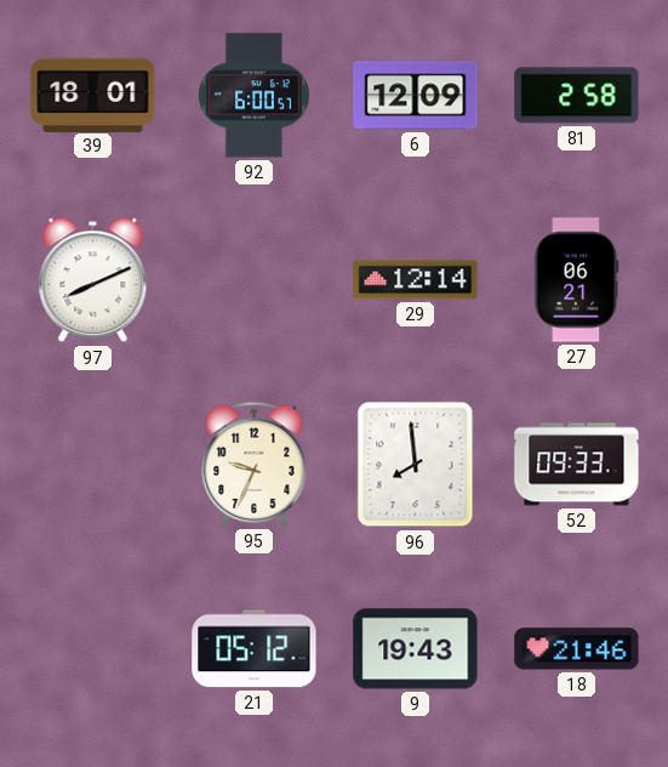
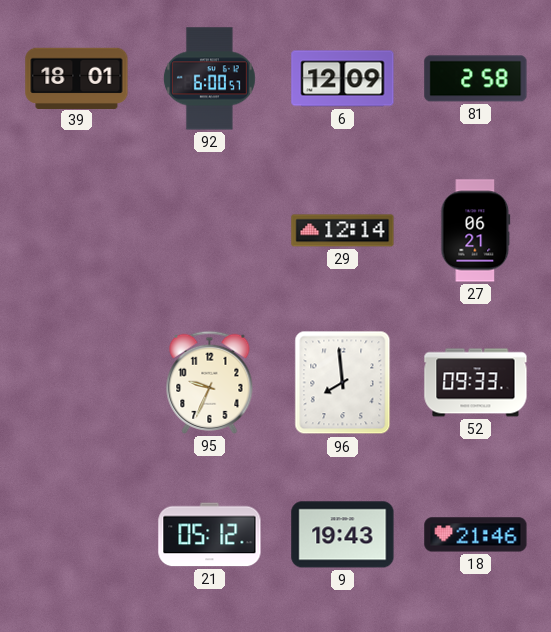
97: 8:11 -> none
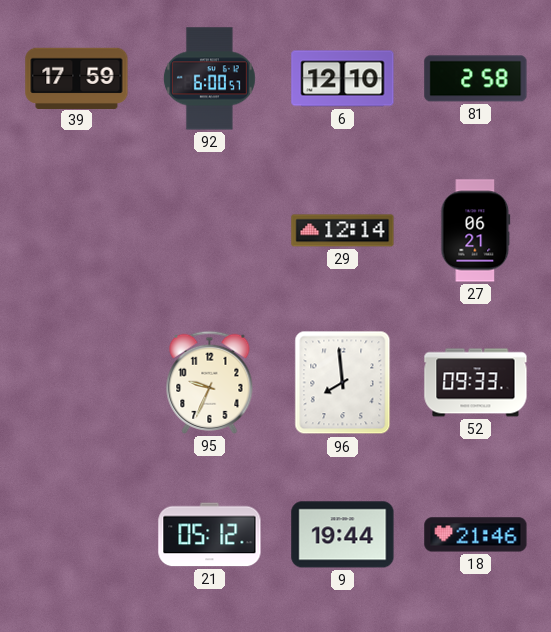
39: 18:01 -> 17:59
6: 12:09 -> 12:10
9: 19:43 -> 19:44
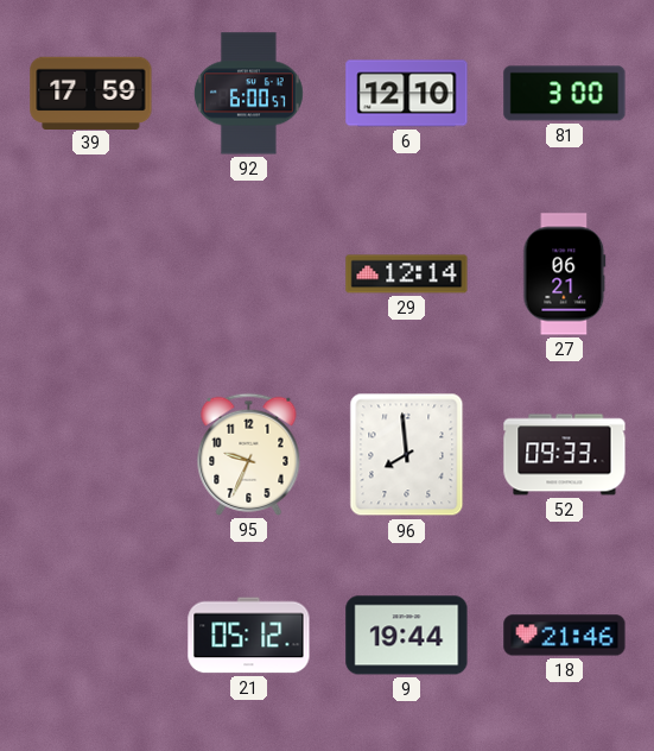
81: 2:58 -> 3:00
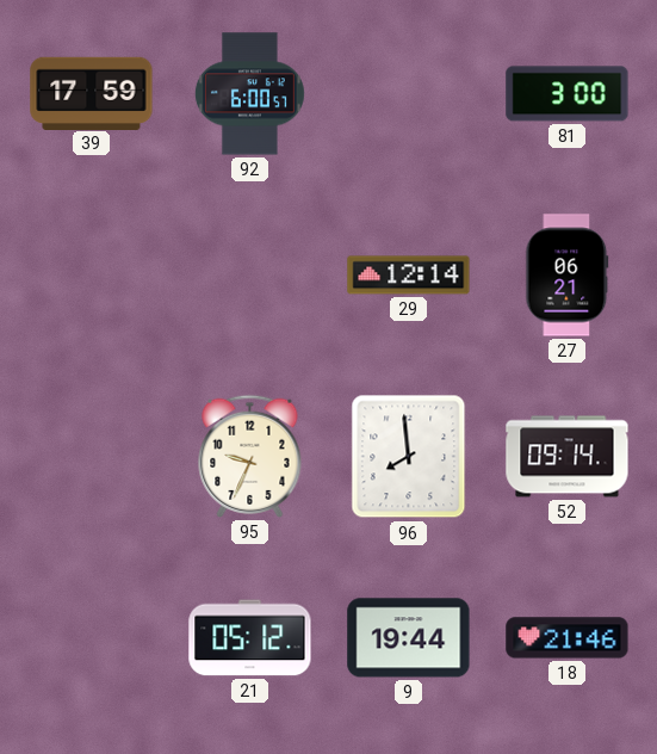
6: 12:10 -> none
52: 09:33 -> 09:14
